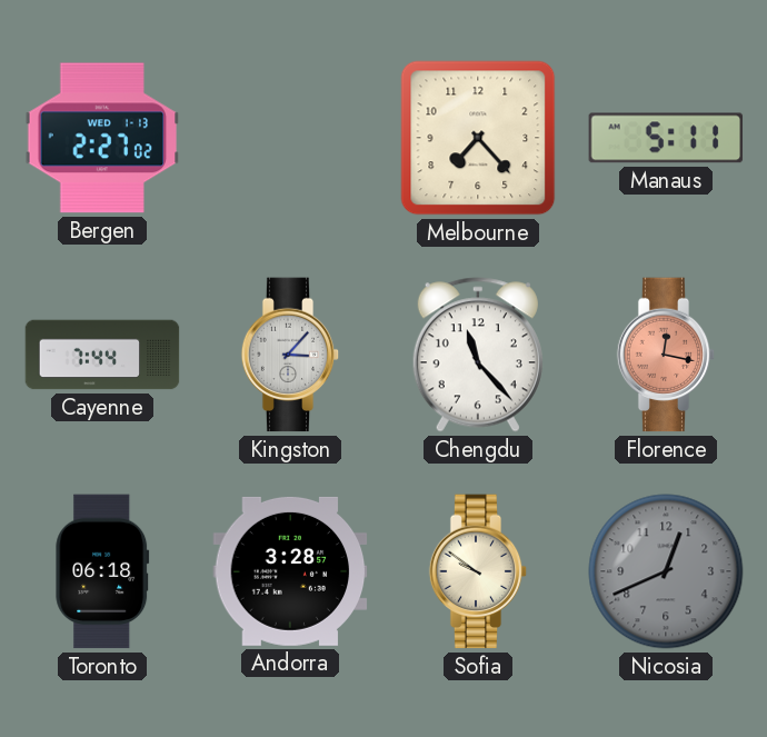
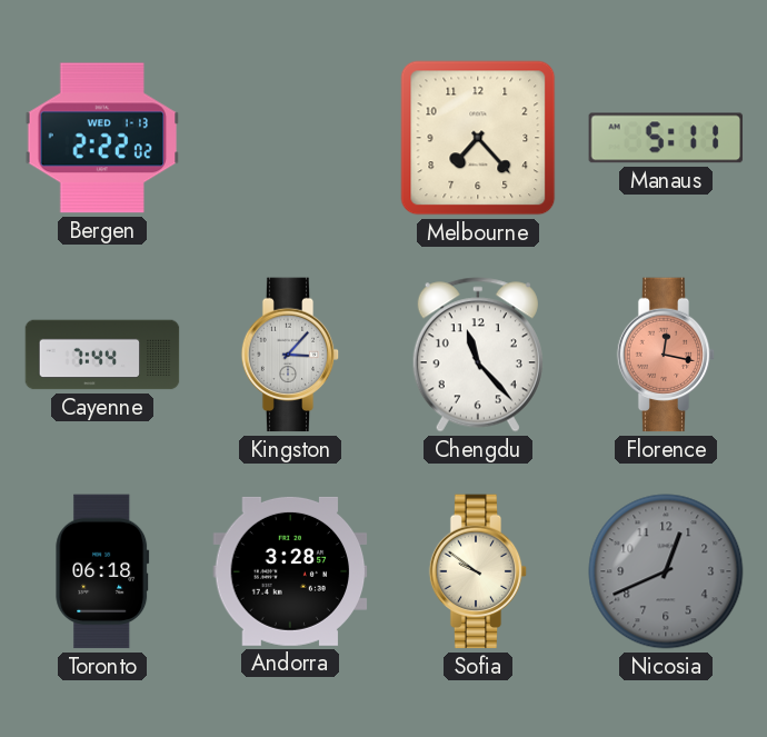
Bergen: 2:27 -> 2:22
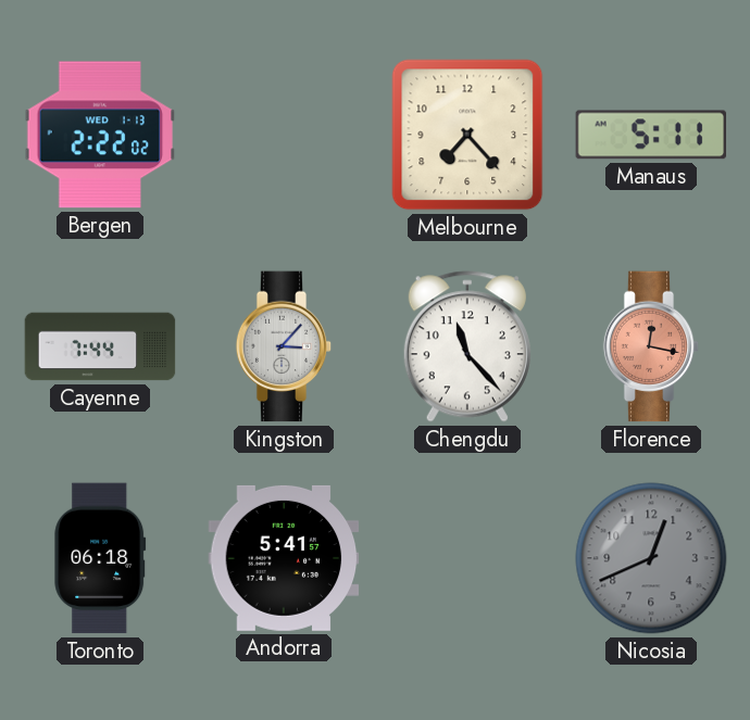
Andorra: 3:28 -> 5:41
Sofia: 9:51 -> none
